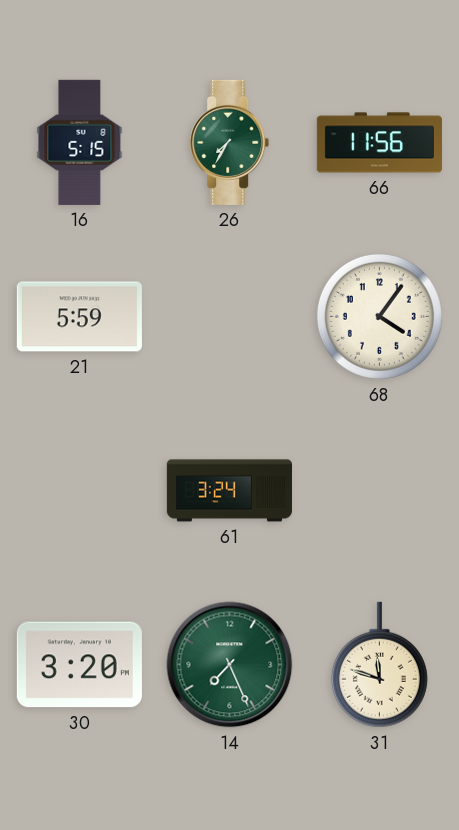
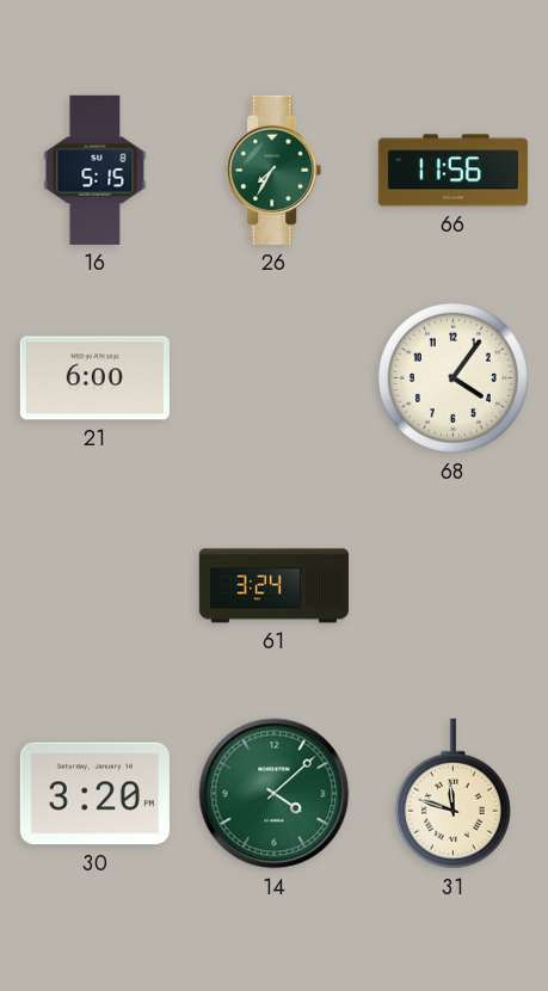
21: 5:59 -> 6:00
14: 7:26 -> 4:08
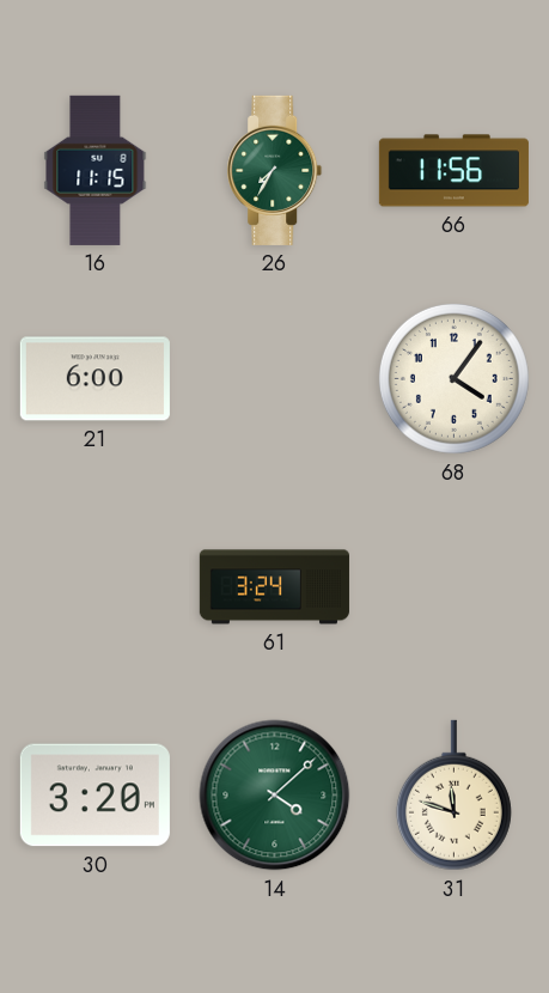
16: 5:15 -> 11:15
